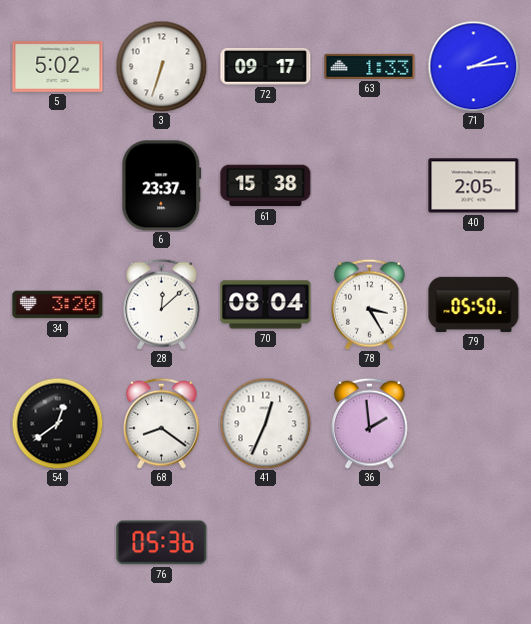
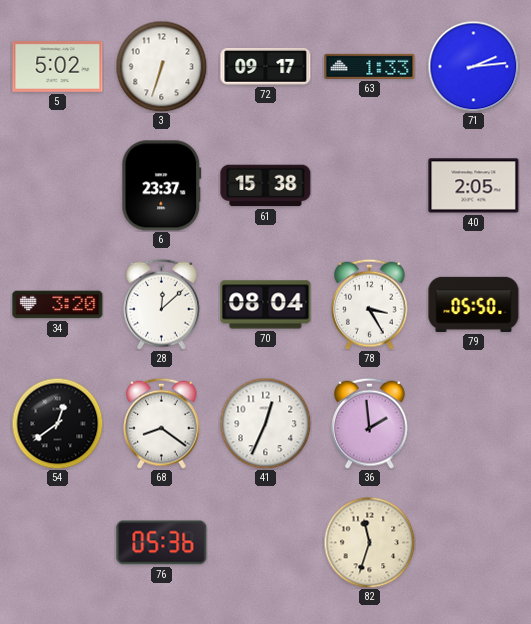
82: none -> 11:33
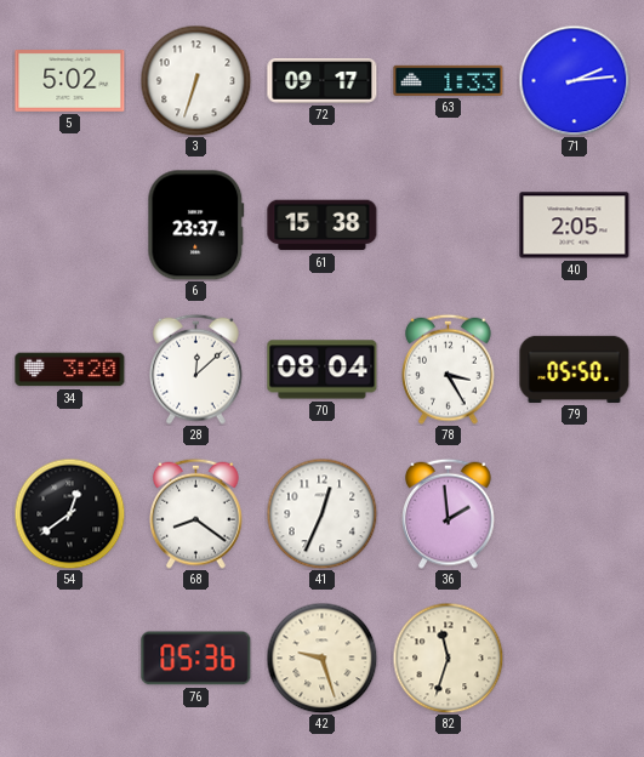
42: none -> 9:27
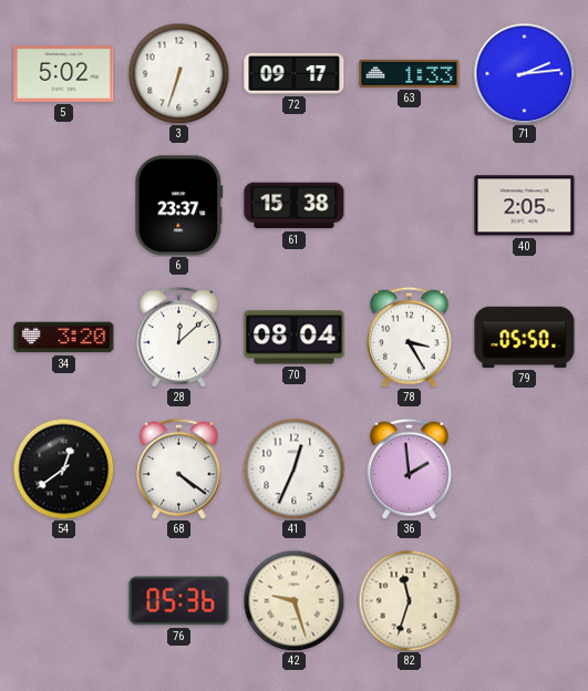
68: 8:21 -> 4:21
